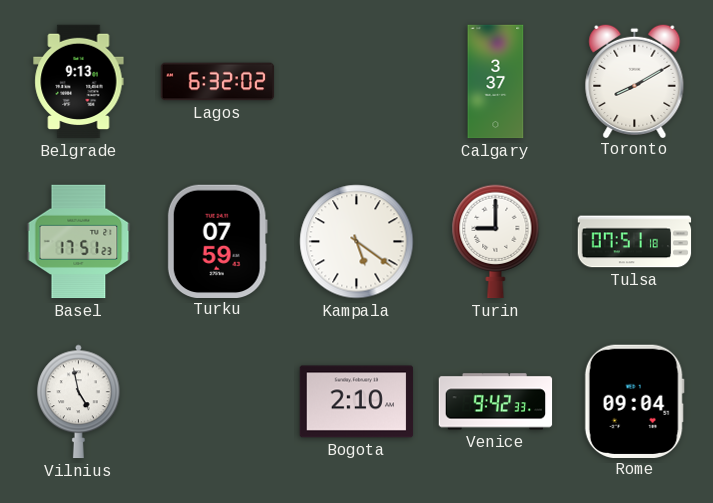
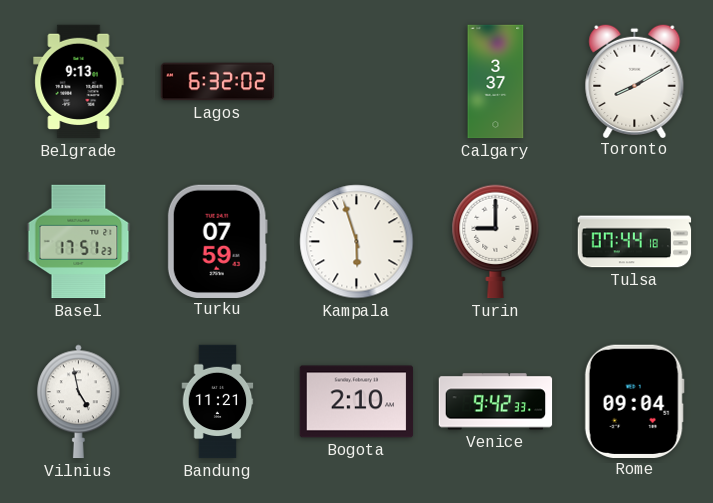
Kampala: 5:21 -> 5:57
Tulsa: 07:51 -> 07:44
Bandung: none -> 11:21
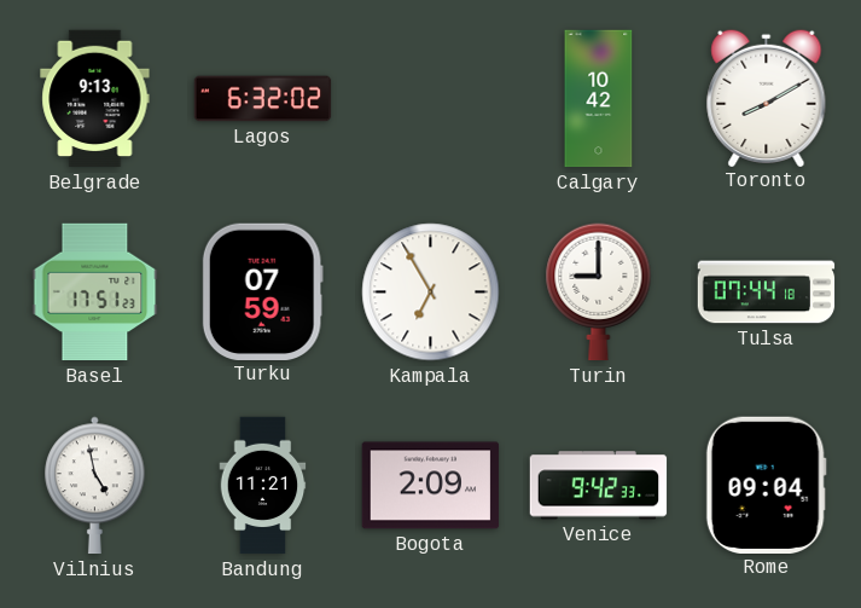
Calgary: 3:37 -> 10:42
Kampala: 5:57 -> 6:55
Bogota: 2:10 -> 2:09
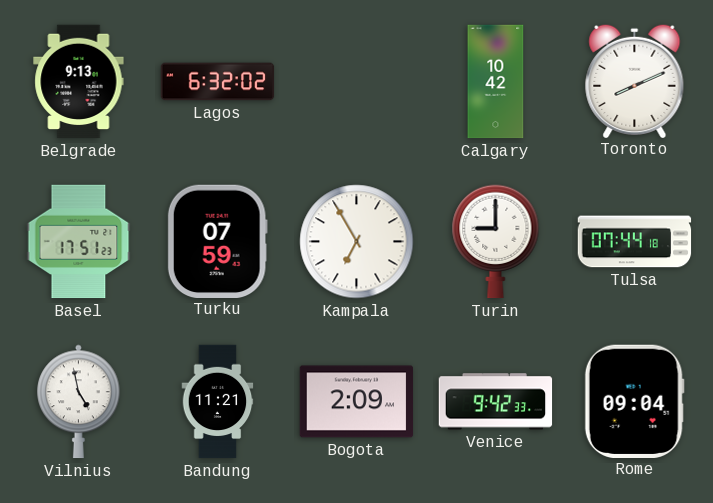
Toronto: 8:10 -> 8:11
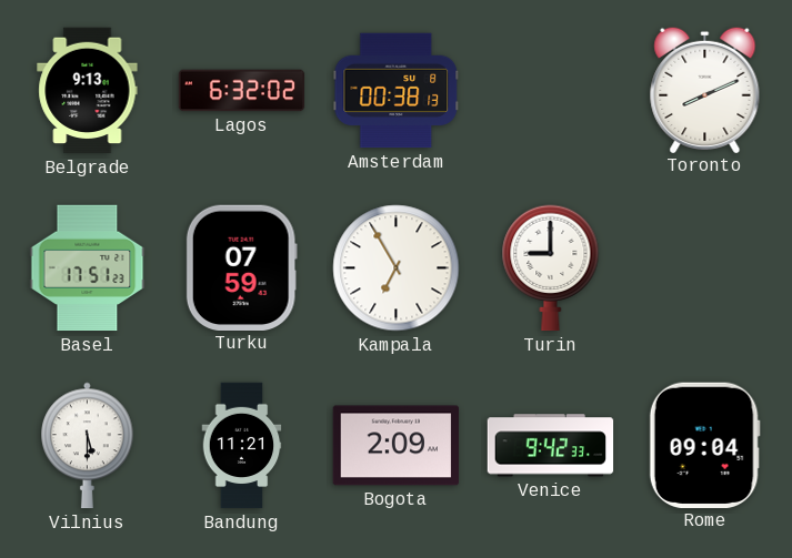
Amsterdam: none -> 00:38
Calgary: 10:42 -> none
Tulsa: 07:44 -> none
Vilnius: 4:58 -> 5:30
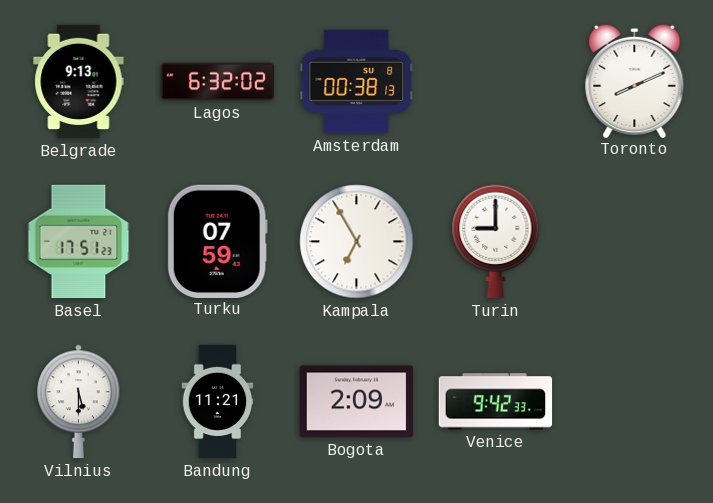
Rome: 09:04 -> none
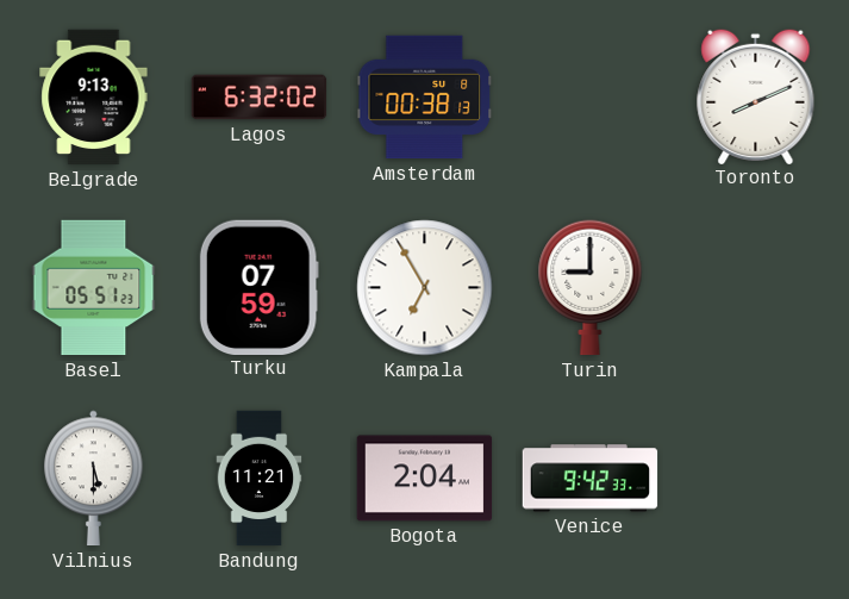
Basel: 17:51 -> 05:51
Bogota: 2:09 -> 2:04
